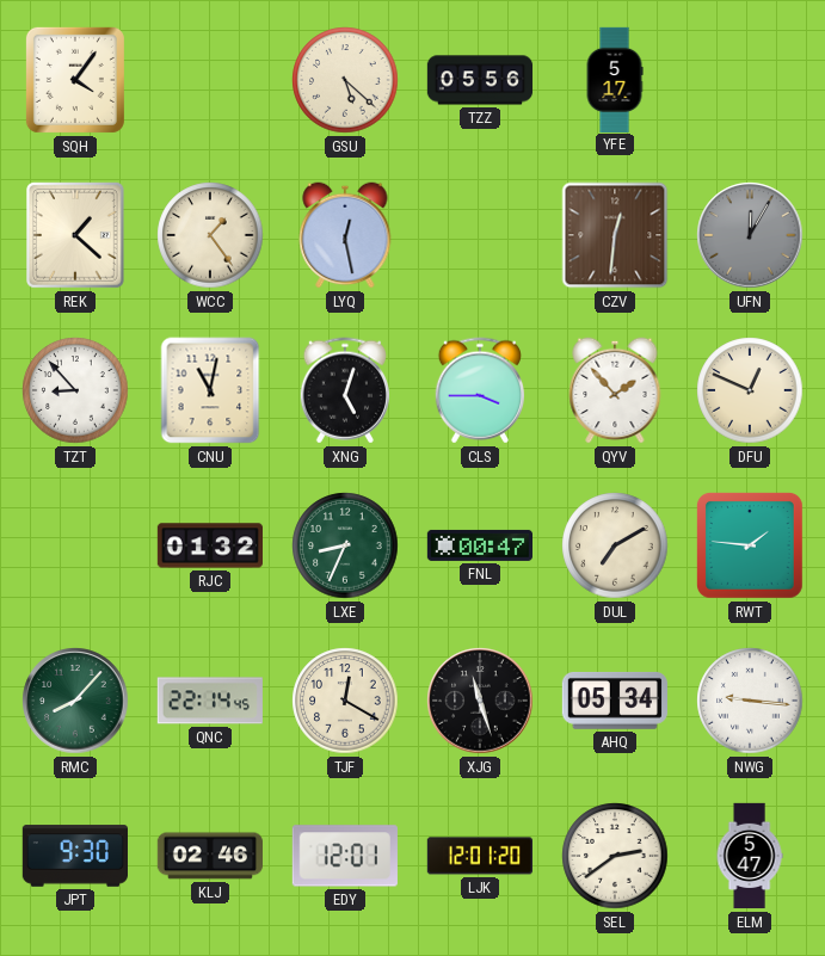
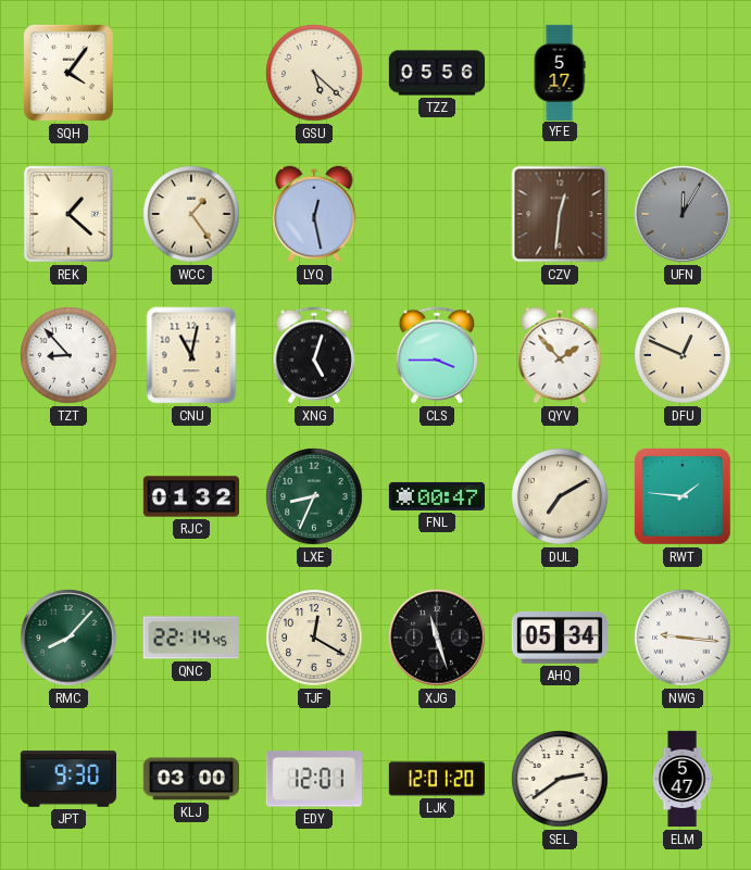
KLJ: 02:46 -> 03:00
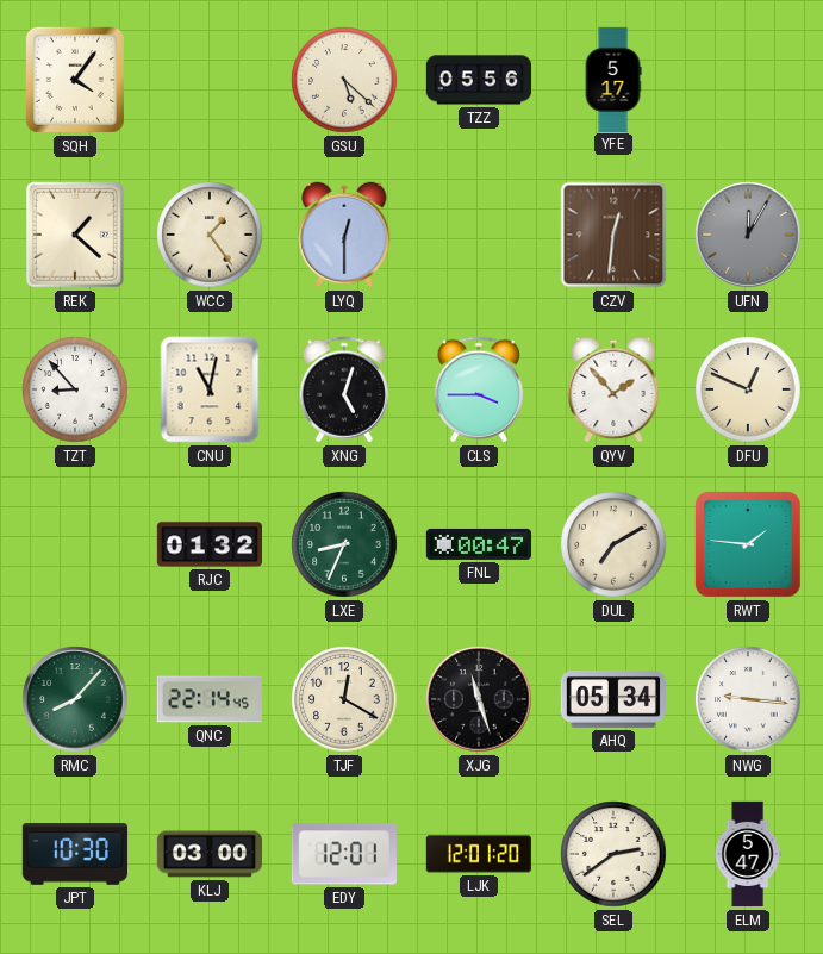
LYQ: 12:28 -> 12:30
JPT: 9:30 -> 10:30
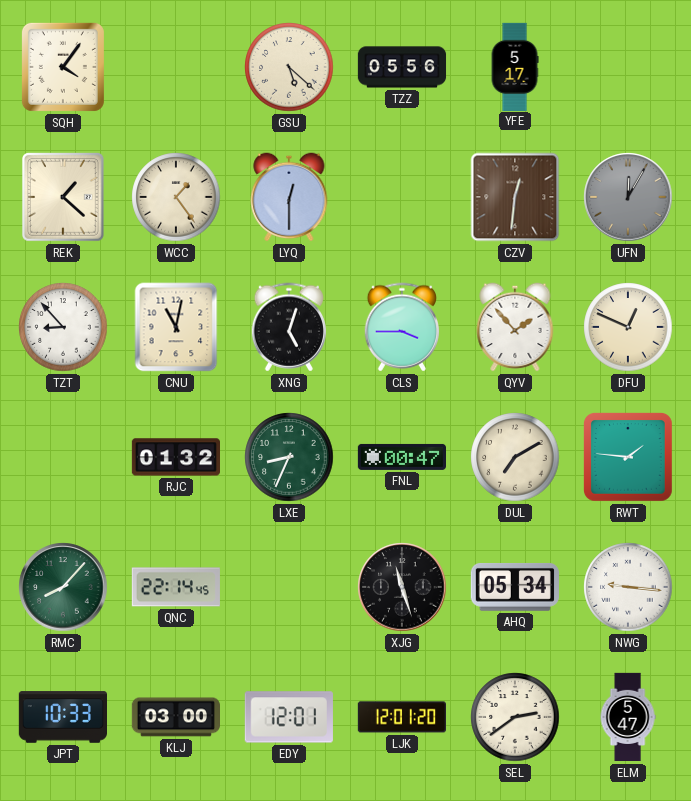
TJF: 12:20 -> none
JPT: 10:30 -> 10:33
